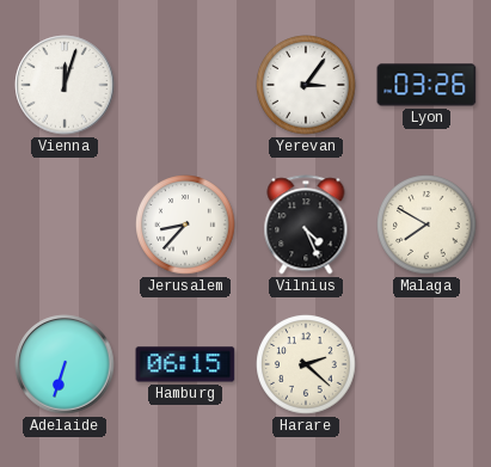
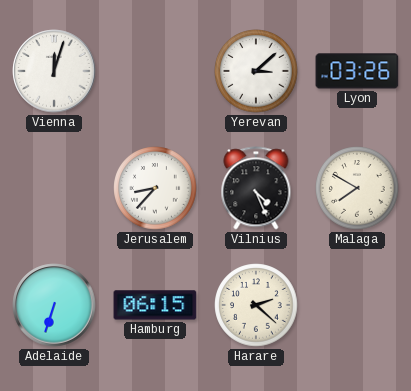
Yerevan: 3:06 -> 3:08
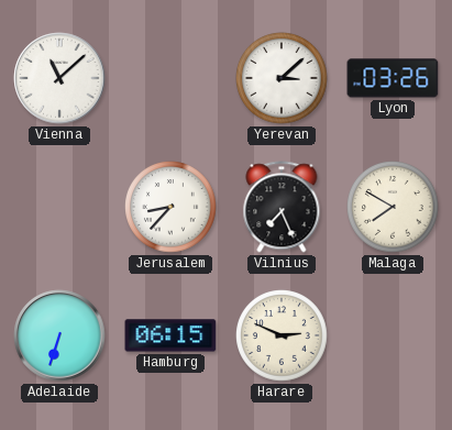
Vienna: 12:03 -> 11:08
Vilnius: 4:26 -> 7:26
Harare: 2:22 -> 2:49
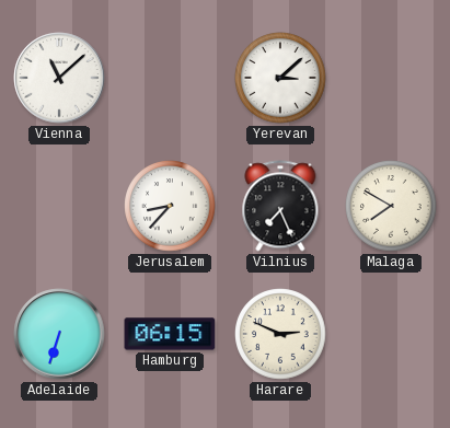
Lyon: 03:26 -> none
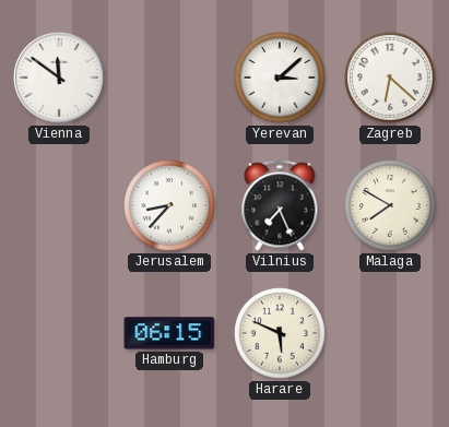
Vienna: 11:08 -> 11:51
Zagreb: none -> 6:22
Adelaide: 6:33 -> none
Harare: 2:49 -> 5:49
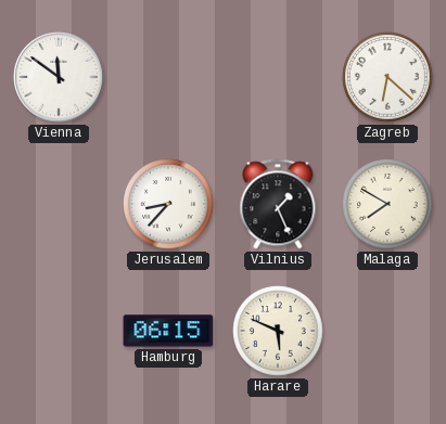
Yerevan: 3:08 -> none
Vilnius: 7:26 -> 1:26
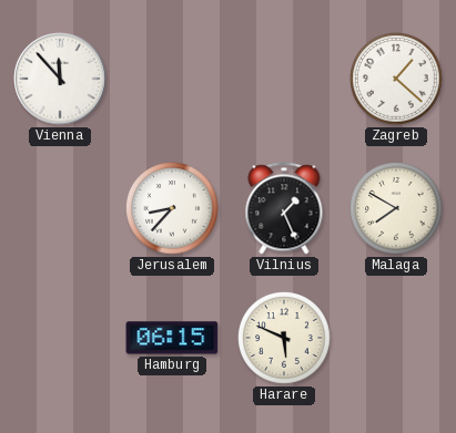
Vienna: 11:51 -> 11:53
Zagreb: 6:22 -> 1:22
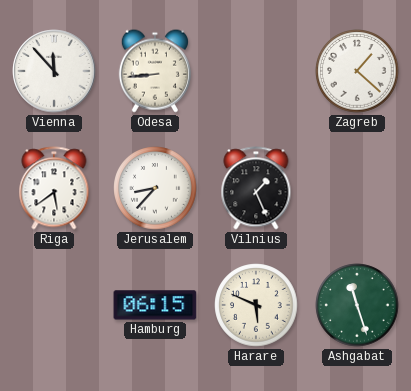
Odesa: none -> 8:44
Riga: none -> 5:39
Malaga: 7:50 -> none
Ashgabat: none -> 11:27
